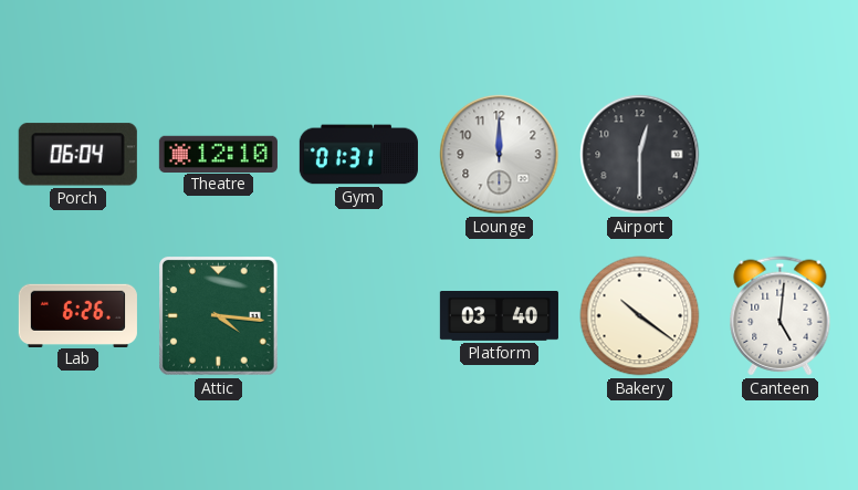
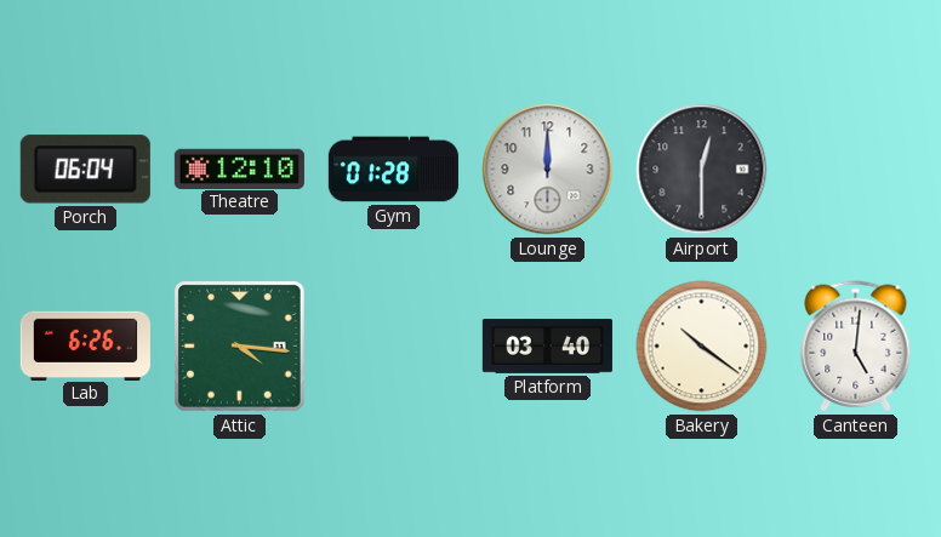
Gym: 01:31 -> 01:28
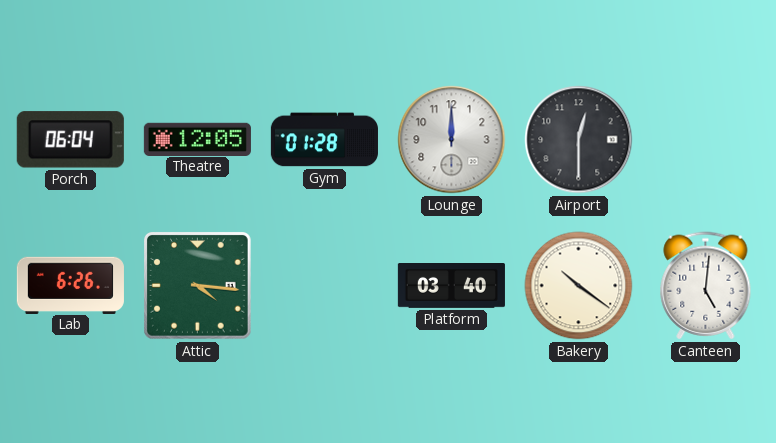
Theatre: 12:10 -> 12:05
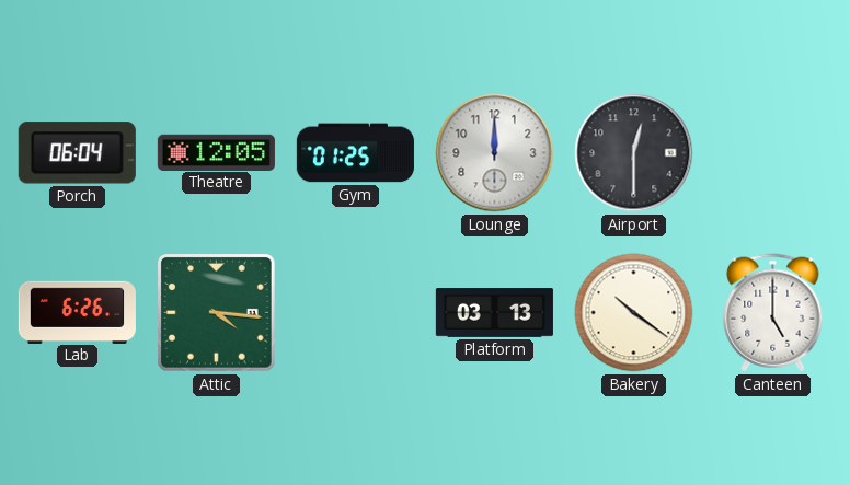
Gym: 01:28 -> 01:25
Platform: 03:40 -> 03:13
Canteen: 5:01 -> 5:00
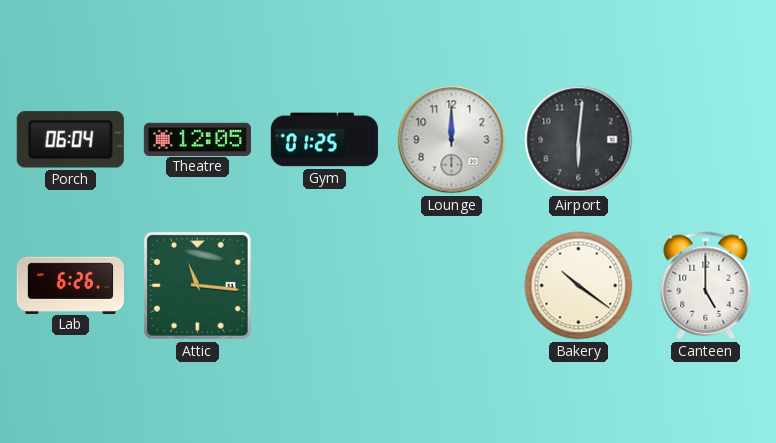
Airport: 12:30 -> 6:01
Attic: 4:16 -> 11:16
Platform: 03:13 -> none
